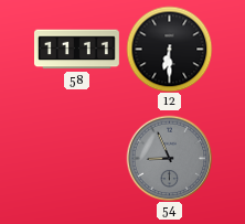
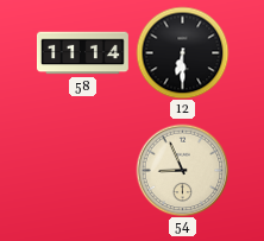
58: 11:11 -> 11:14
54 dial: grey -> cream
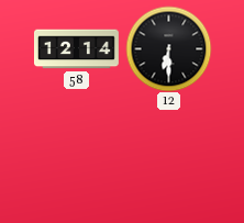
58: 11:14 -> 12:14
54: 8:56 -> none
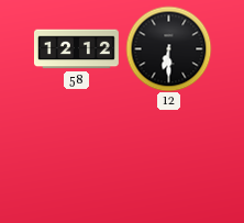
58: 12:14 -> 12:12
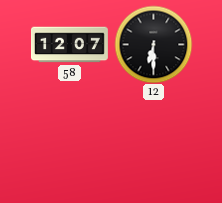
58: 12:12 -> 12:07
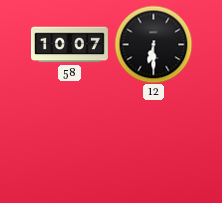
58: 12:07 -> 10:07
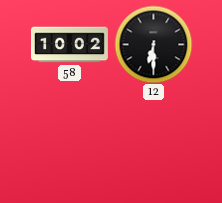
58: 10:07 -> 10:02
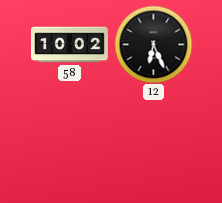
12: 6:30 -> 6:26
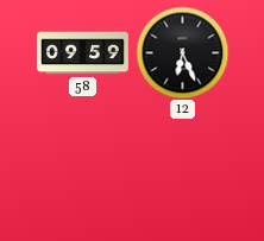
58: 10:02 -> 09:59
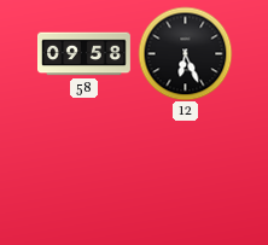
58: 09:59 -> 09:58
